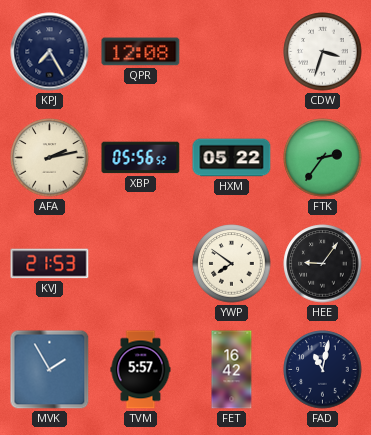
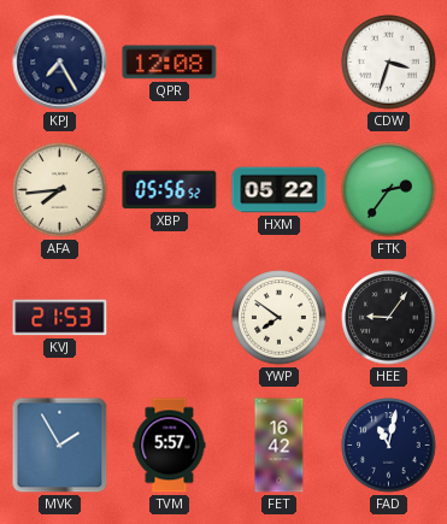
AFA: 2:13 -> 7:44
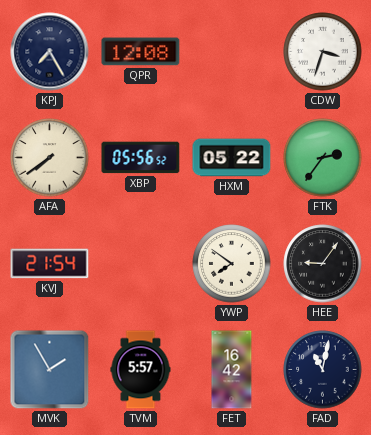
AFA: 7:44 -> 7:39
KVJ: 21:53 -> 21:54
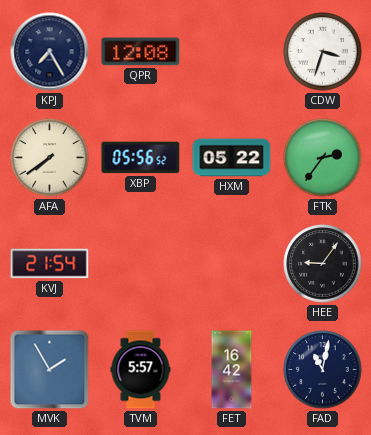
YWP: 7:51 -> none
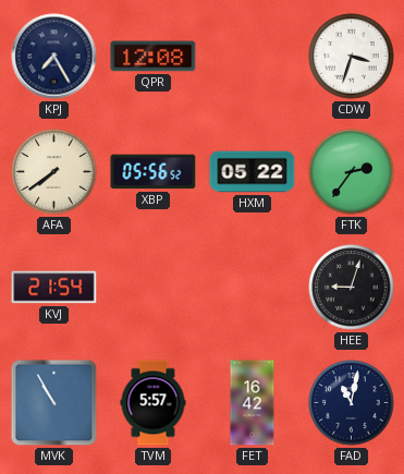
HEE: 9:06 -> 9:03
MVK: 1:55 -> 10:55
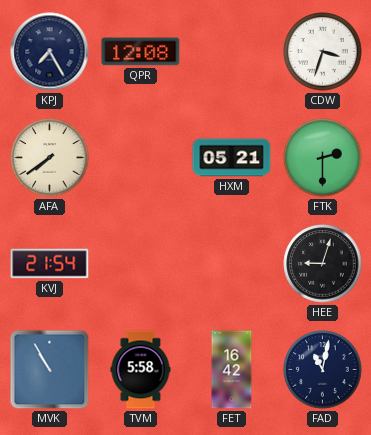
XBP: 05:56 -> none
HXM: 05:22 -> 05:21
FTK: 2:36 -> 2:30
TVM: 5:57 -> 5:58
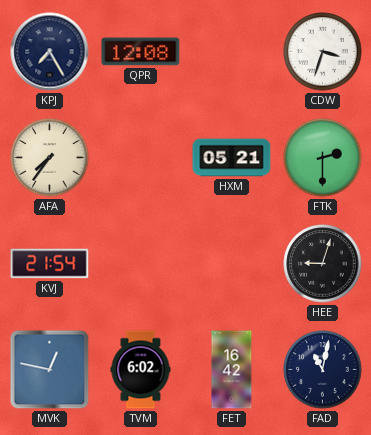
AFA: 7:39 -> 7:36
MVK: 10:55 -> 12:47
TVM: 5:58 -> 6:02
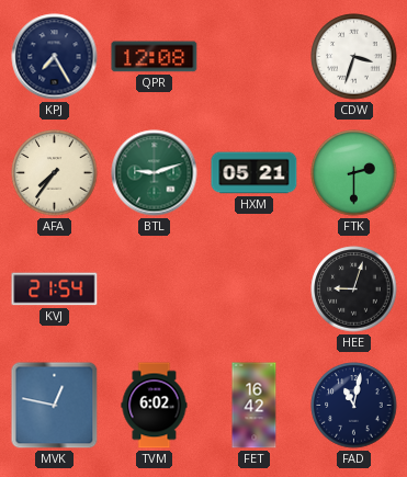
BTL: none -> 9:12
